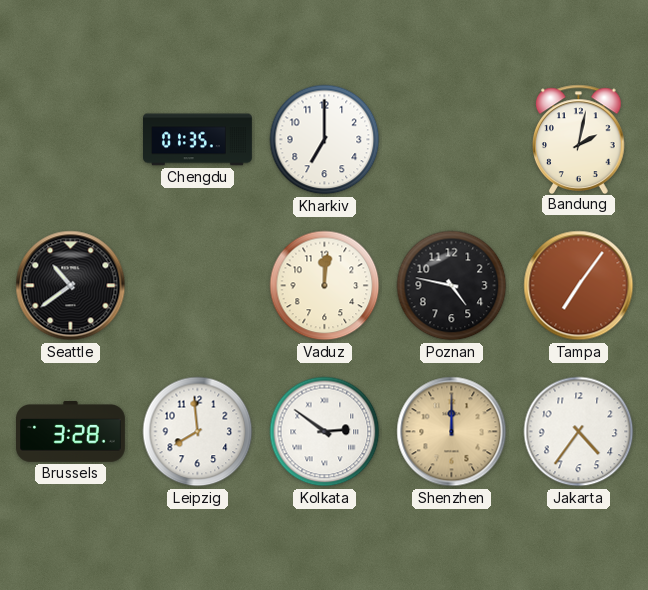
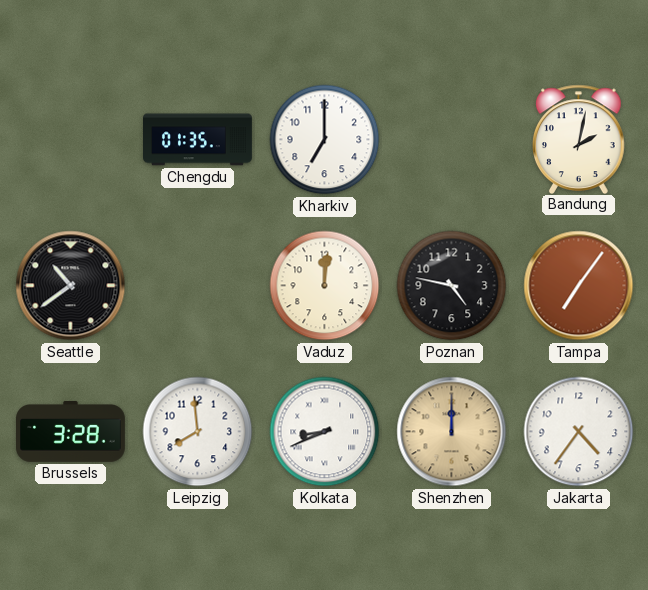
Kolkata: 2:51 -> 8:41
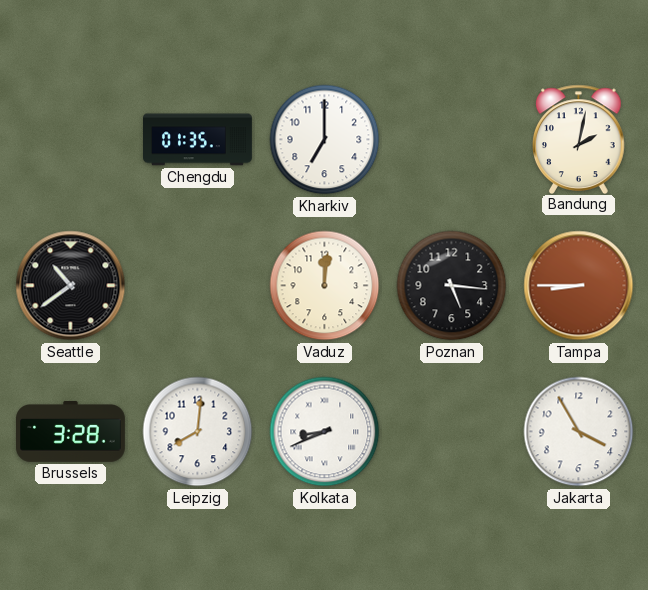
Poznan: 4:47 -> 5:16
Tampa: 7:06 -> 8:45
Leipzig: 7:59 -> 8:01
Shenzhen: 12:00 -> none
Jakarta: 4:36 -> 3:55
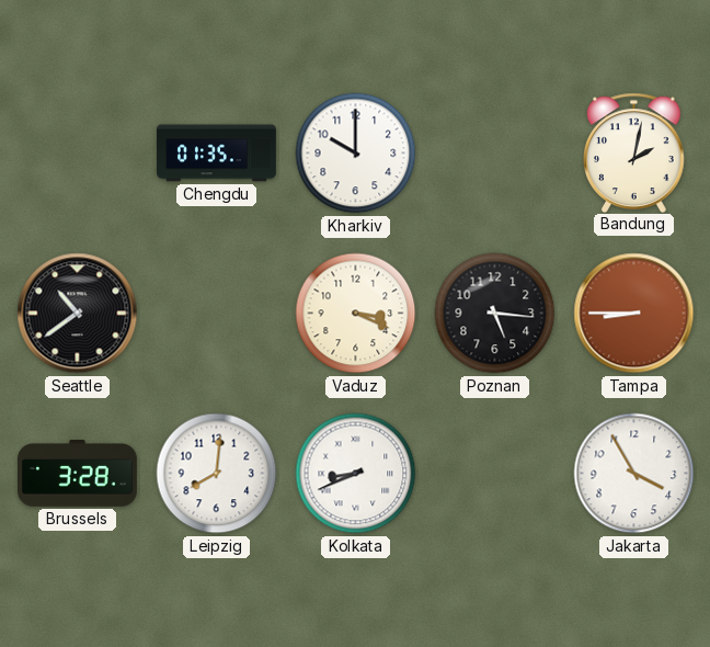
Kharkiv: 7:00 -> 10:00
Vaduz: 12:01 -> 3:19
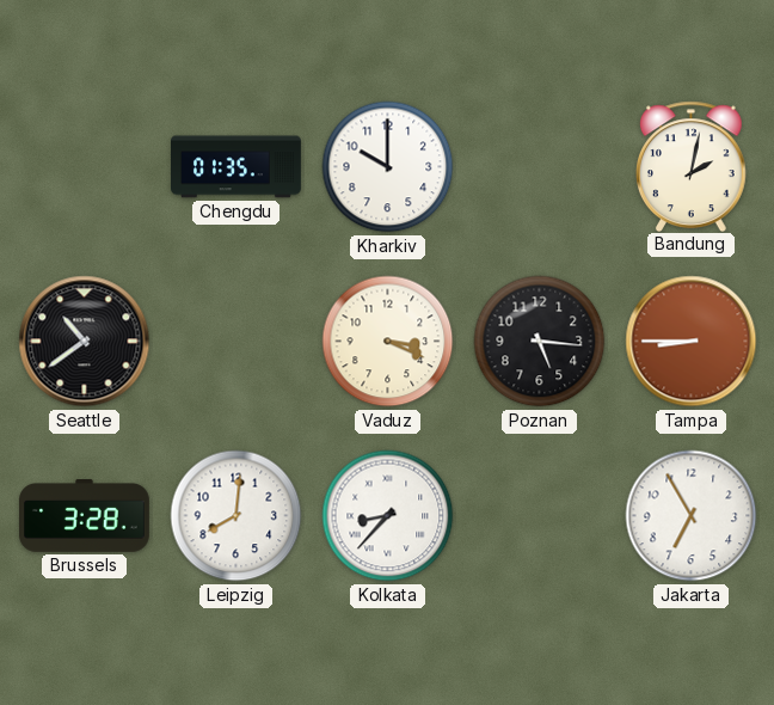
Kolkata: 8:41 -> 8:37
Jakarta: 3:55 -> 6:55
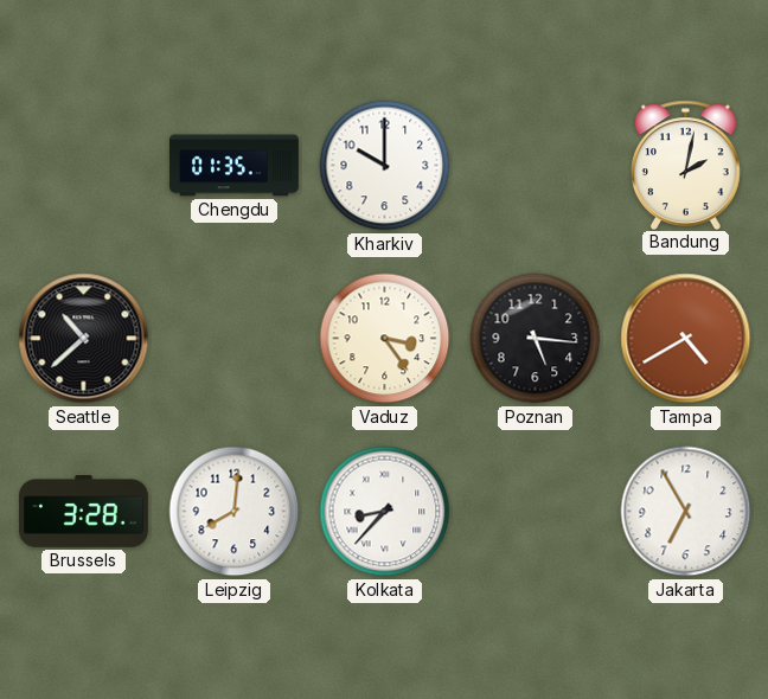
Seattle: 10:39 -> 10:38
Vaduz: 3:19 -> 3:24
Tampa: 8:45 -> 4:40
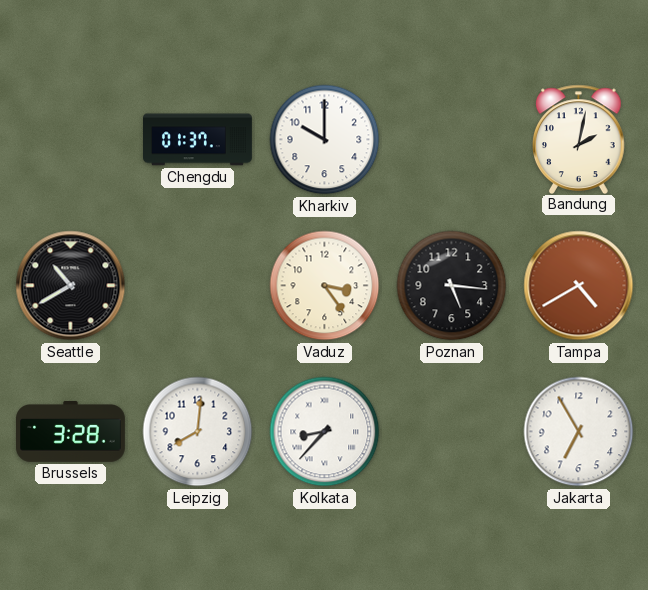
Chengdu: 01:35 -> 01:37
Seattle: 10:38 -> 10:40
